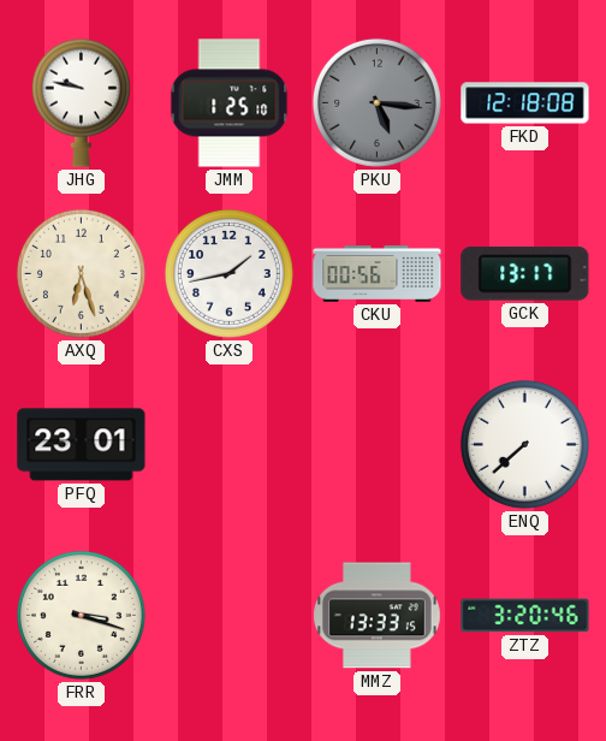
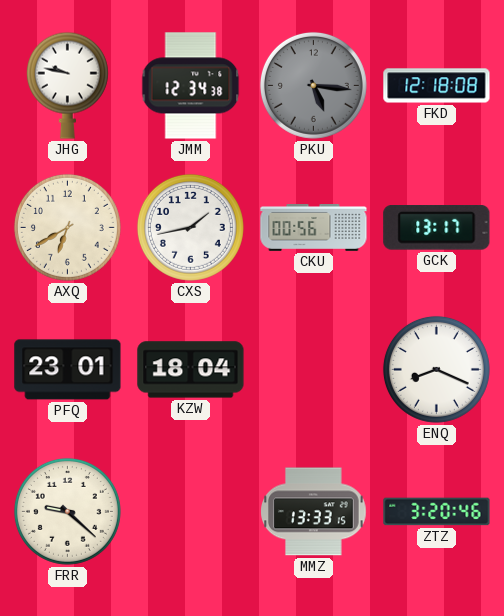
JMM: 1:25 -> 12:34
AXQ: 6:27 -> 6:40
KZW: none -> 18:04
ENQ: 7:38 -> 8:19
FRR: 3:18 -> 9:22
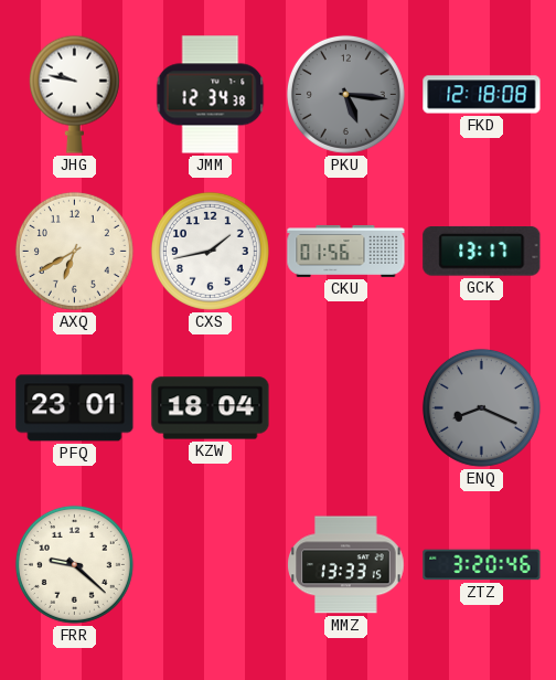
CKU: 00:56 -> 01:56
ENQ dial: white -> grey
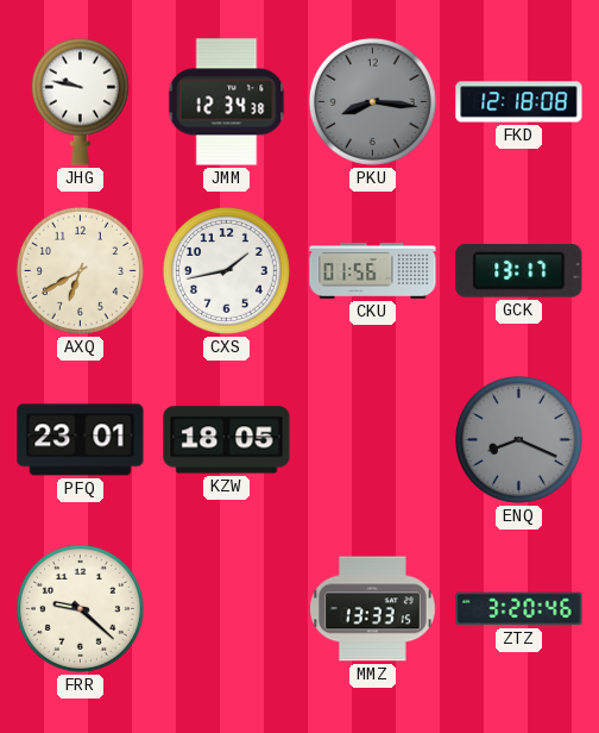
PKU: 5:16 -> 8:16
KZW: 18:04 -> 18:05
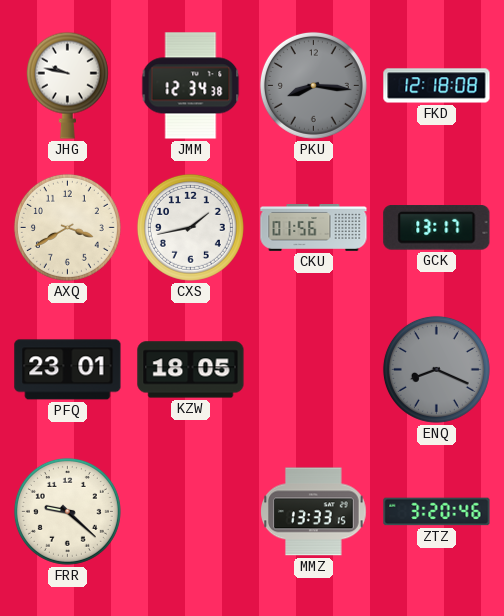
AXQ: 6:40 -> 3:40
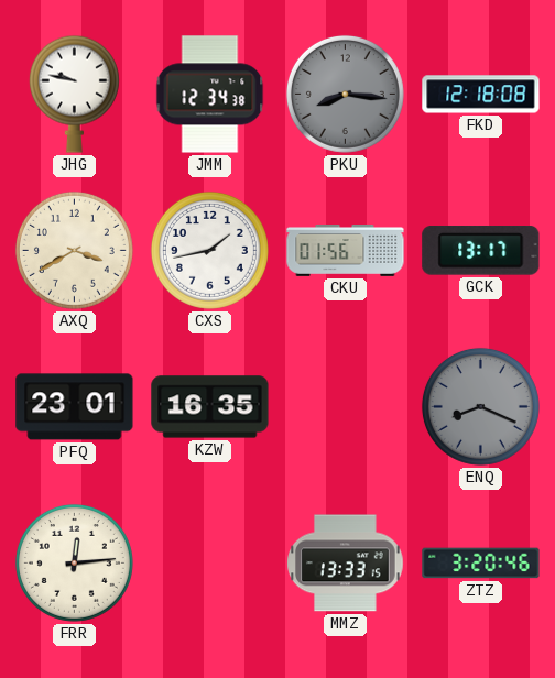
KZW: 18:05 -> 16:35
FRR: 9:22 -> 12:14
